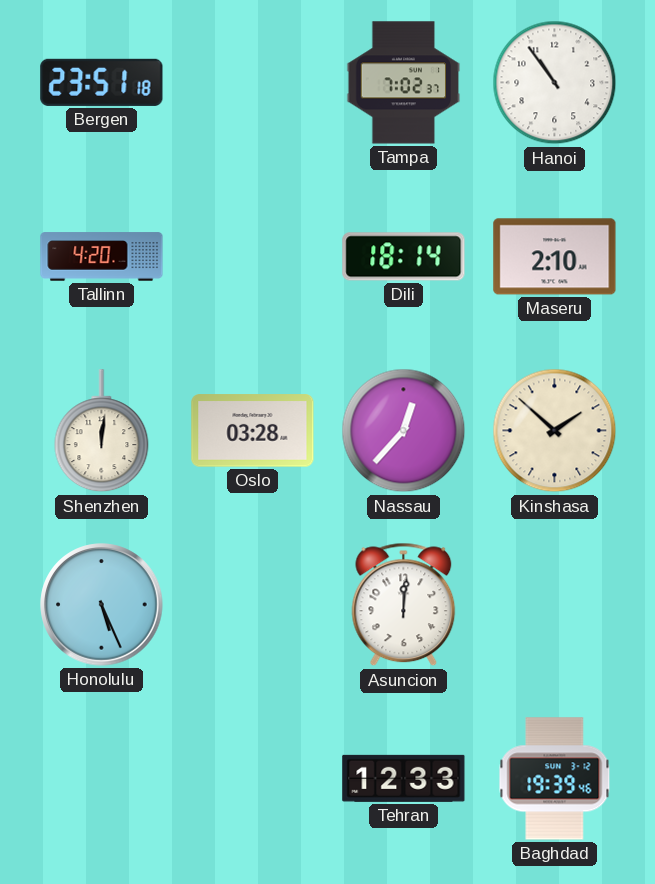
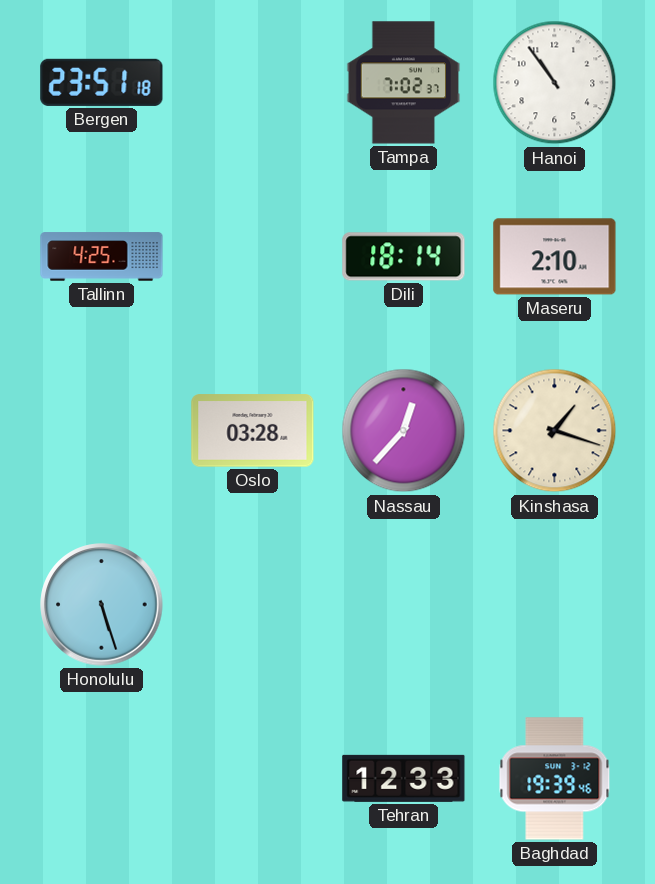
Tallinn: 4:20 -> 4:25
Shenzhen: 12:01 -> none
Kinshasa: 1:52 -> 1:18
Honolulu: 5:26 -> 5:27
Asuncion: 12:01 -> none
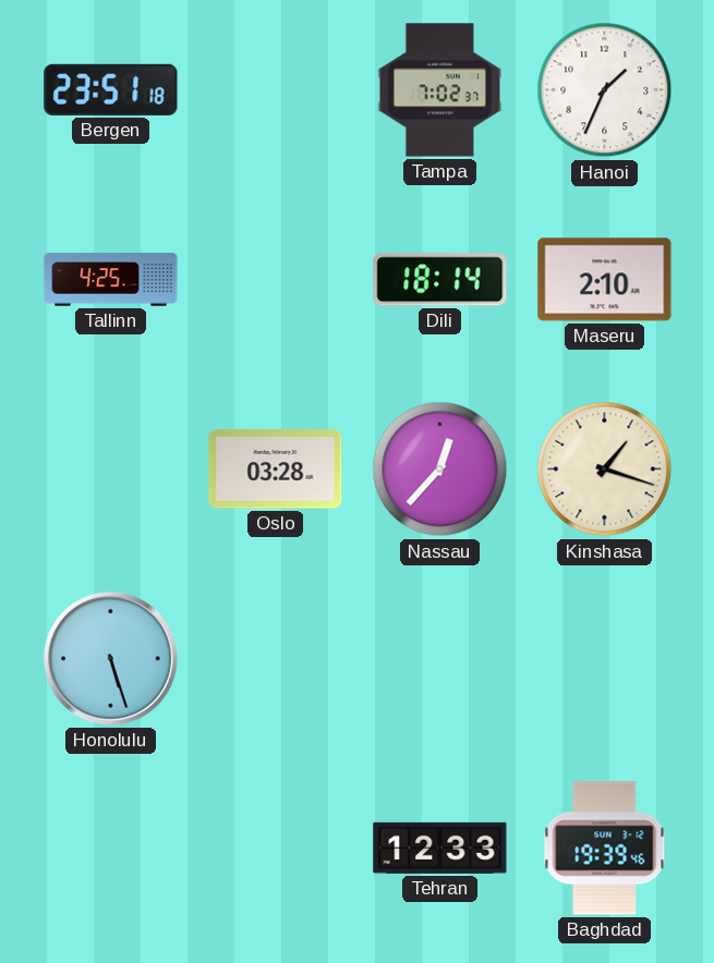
Hanoi: 10:54 -> 1:34
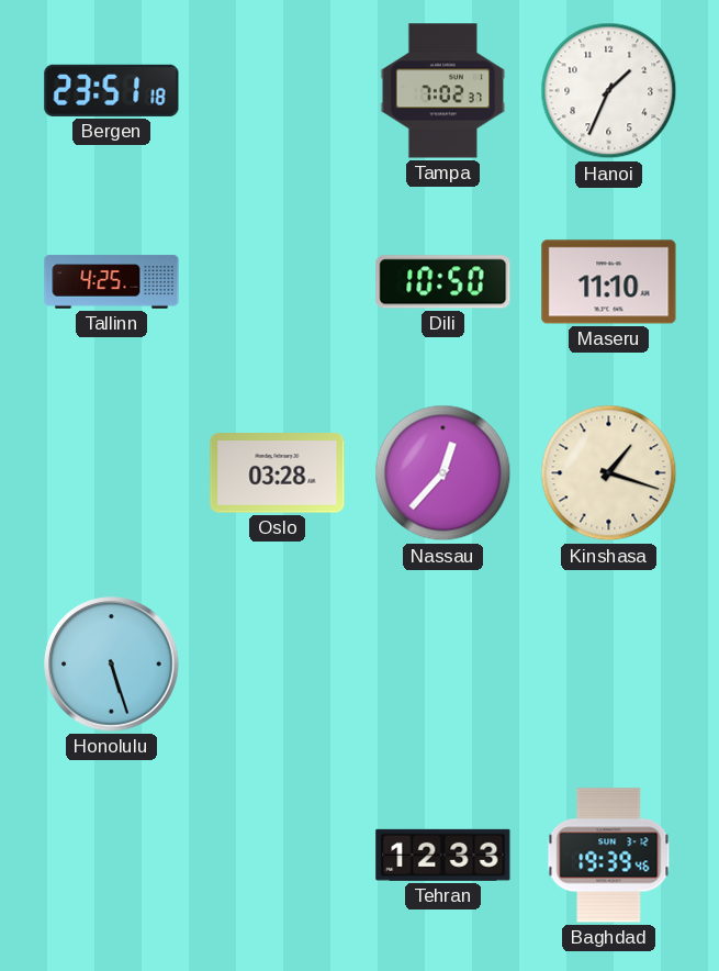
Dili: 18:14 -> 10:50
Maseru: 2:10 -> 11:10
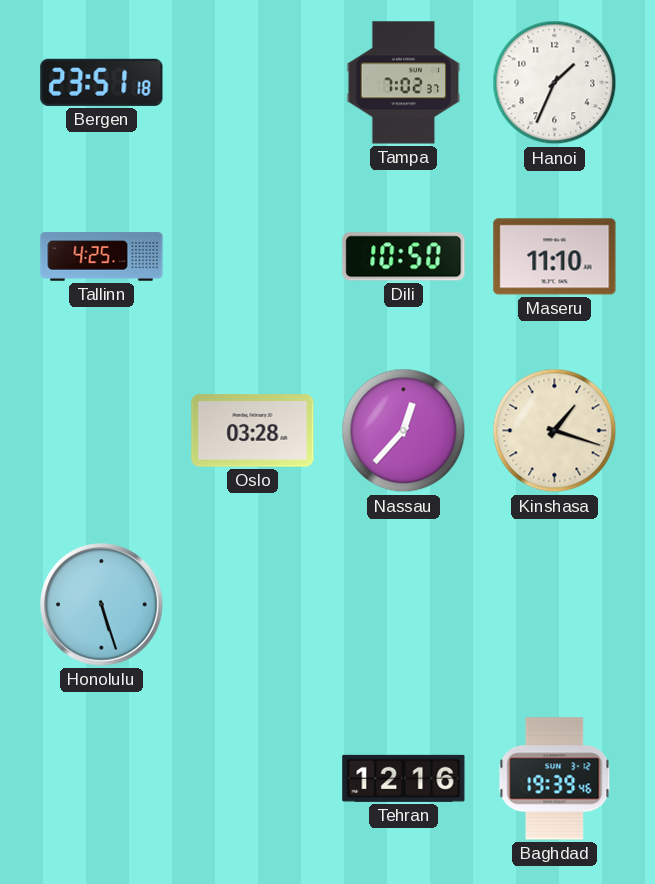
Tehran: 12:33 -> 12:16
